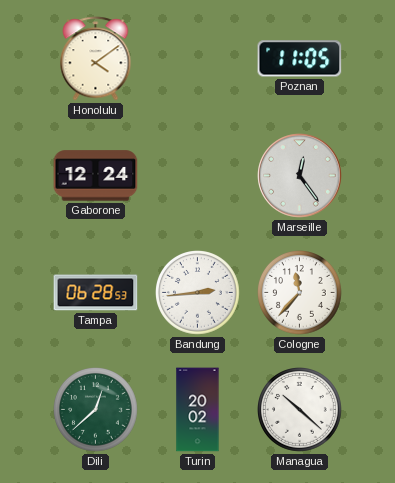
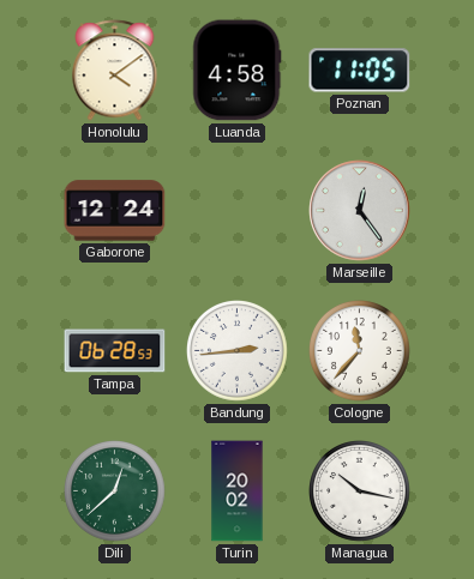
Luanda: none -> 4:58
Managua: 10:22 -> 10:17
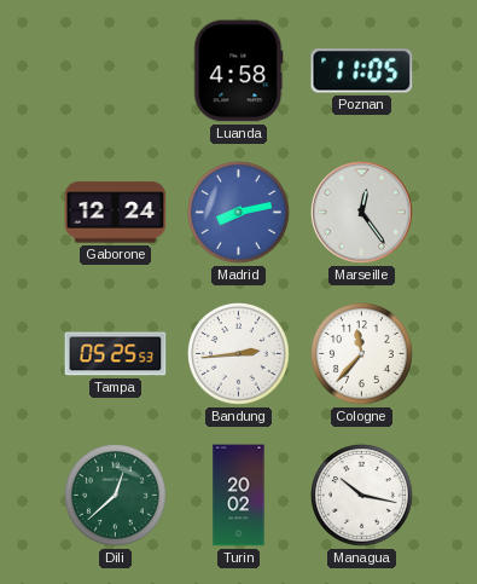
Honolulu: 4:09 -> none
Madrid: none -> 8:13
Tampa: 06:28 -> 05:25
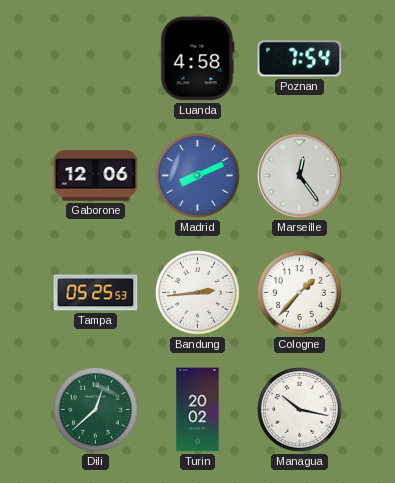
Poznan: 11:05 -> 7:54
Gaborone: 12:24 -> 12:06
Madrid: 8:13 -> 8:11
Cologne: 11:37 -> 1:37
